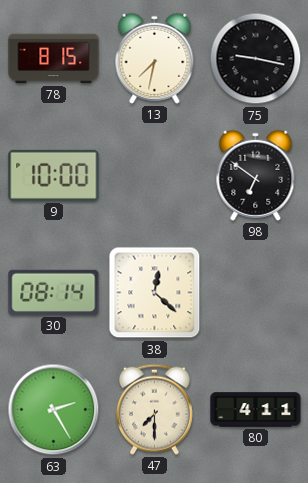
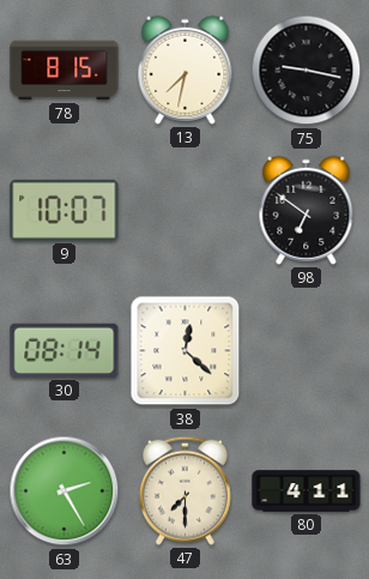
9: 10:00 -> 10:07
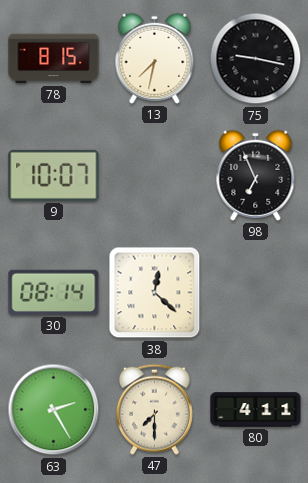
98: 6:51 -> 6:56
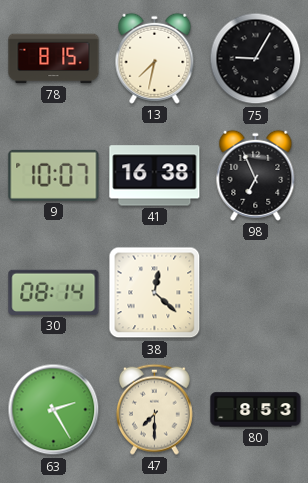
75: 9:17 -> 9:05
41: none -> 16:38
80: 4:11 -> 8:53
